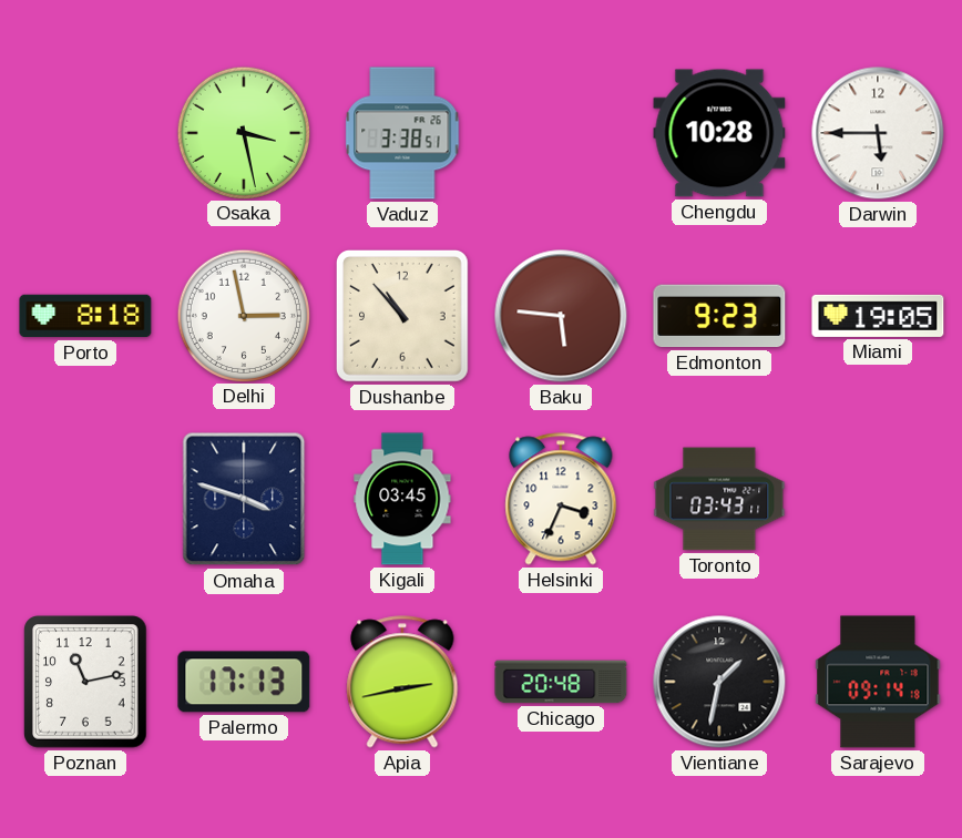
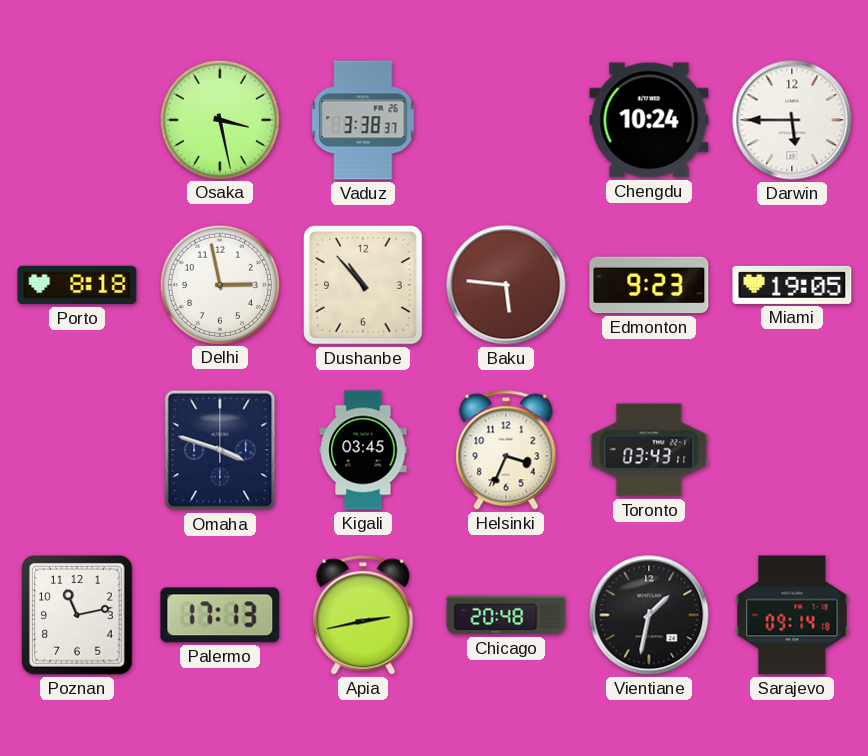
Vaduz: 3:38:51 -> 3:38:37
Chengdu: 10:28 -> 10:24
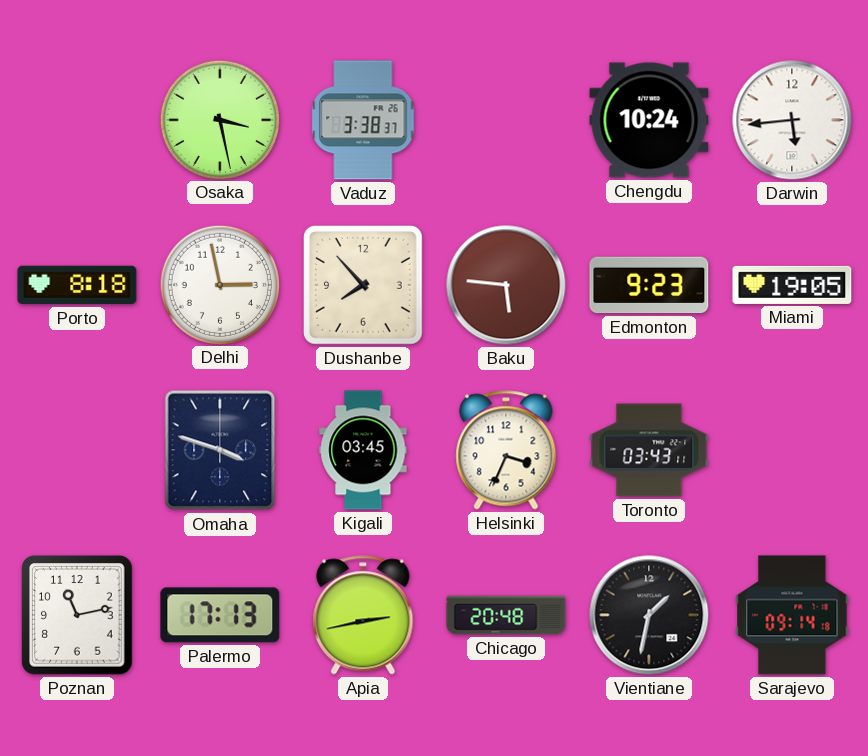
Darwin: 5:45 -> 5:44
Dushanbe: 10:53 -> 7:53
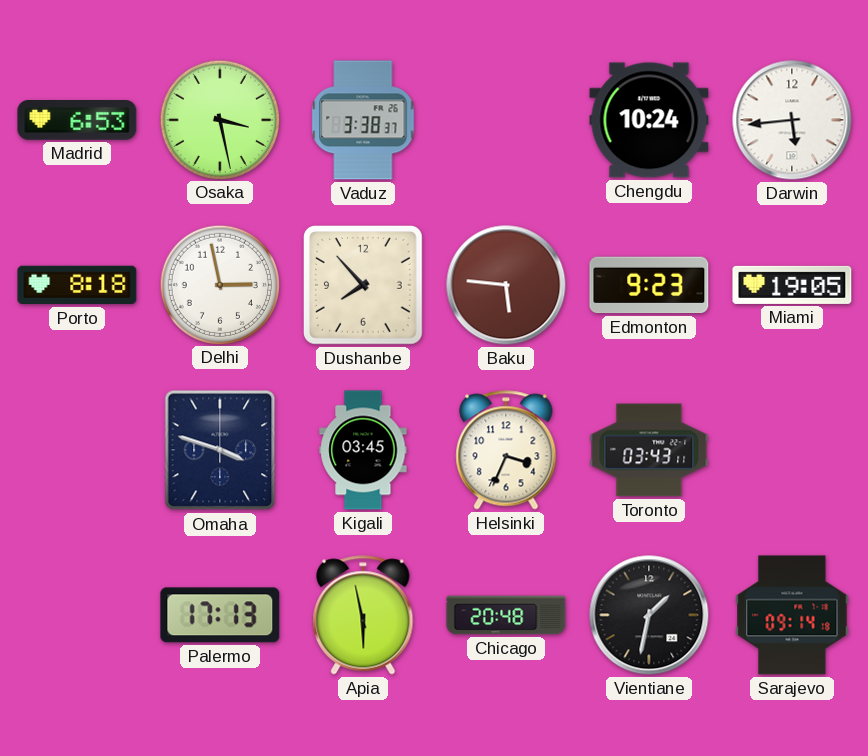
Madrid: none -> 6:53
Poznan: 11:13 -> none
Apia: 2:43 -> 5:58
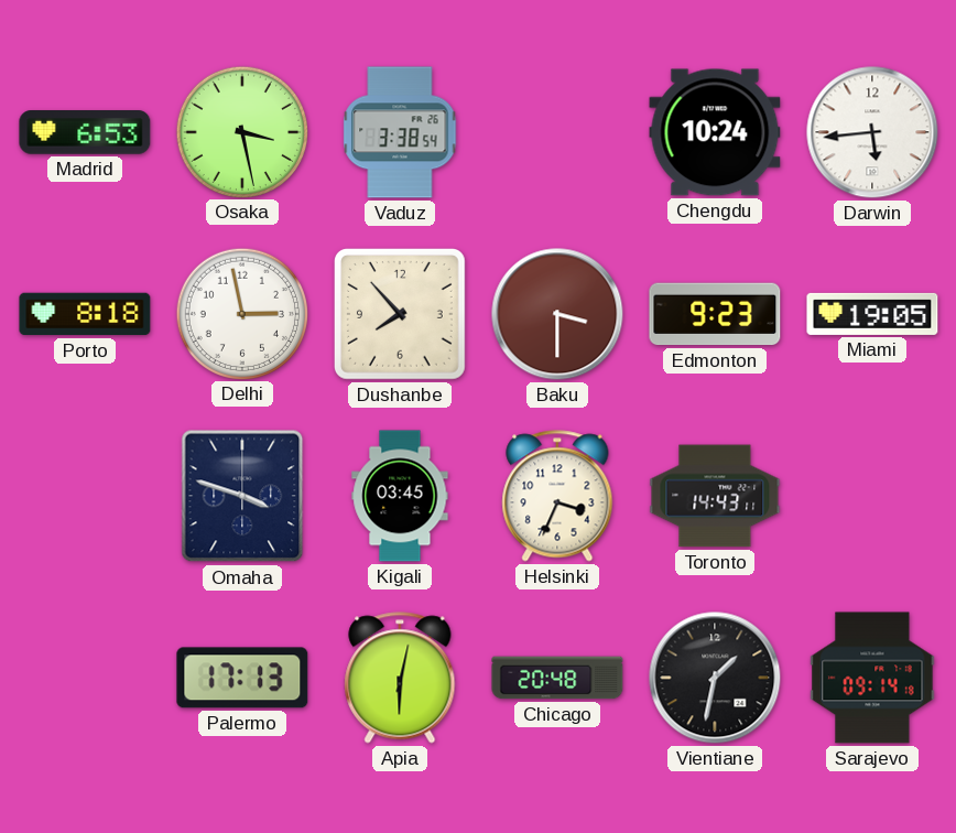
Vaduz: 3:38:37 -> 3:38:54
Baku: 5:46 -> 3:30
Toronto: 03:43 -> 14:43
Apia: 5:58 -> 6:02
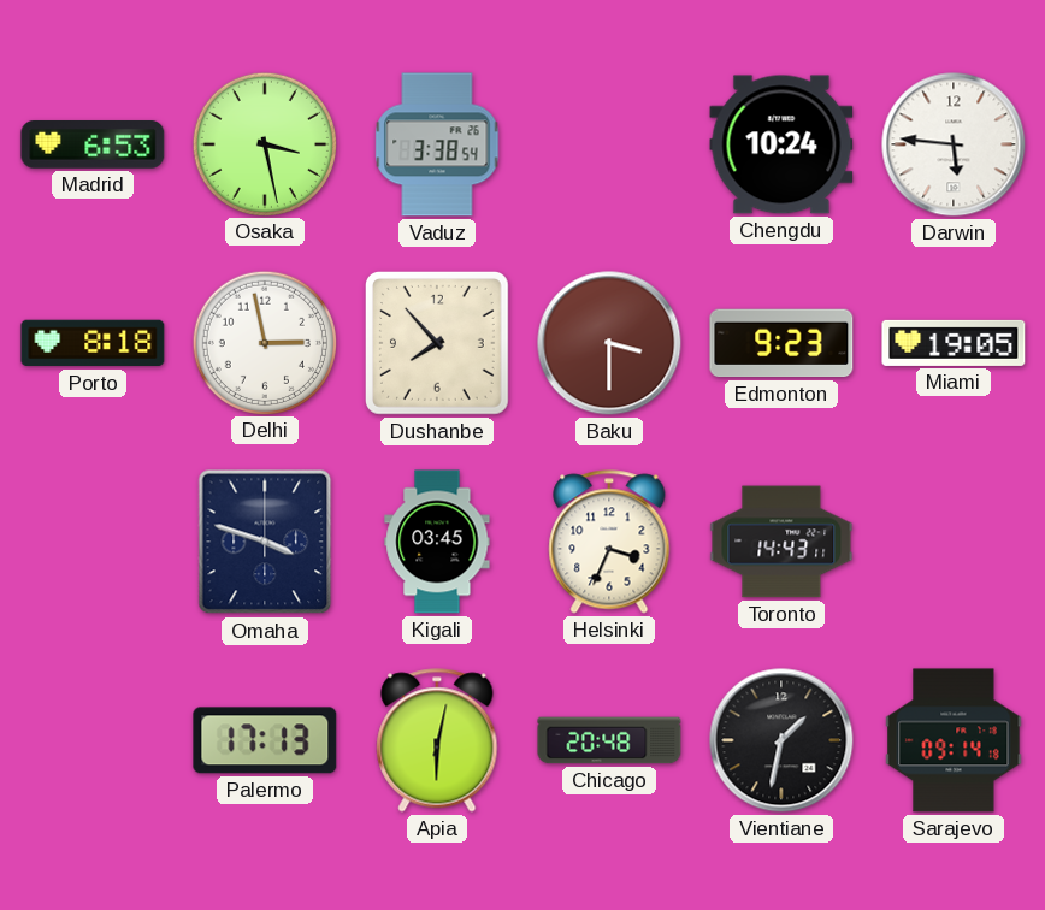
Darwin: 5:44 -> 5:46
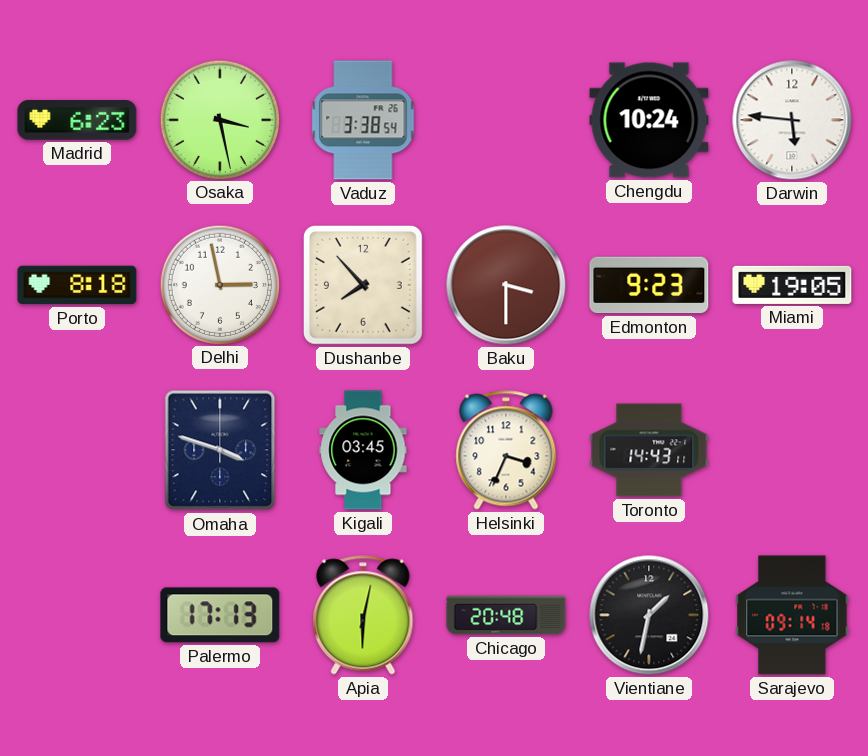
Madrid: 6:53 -> 6:23
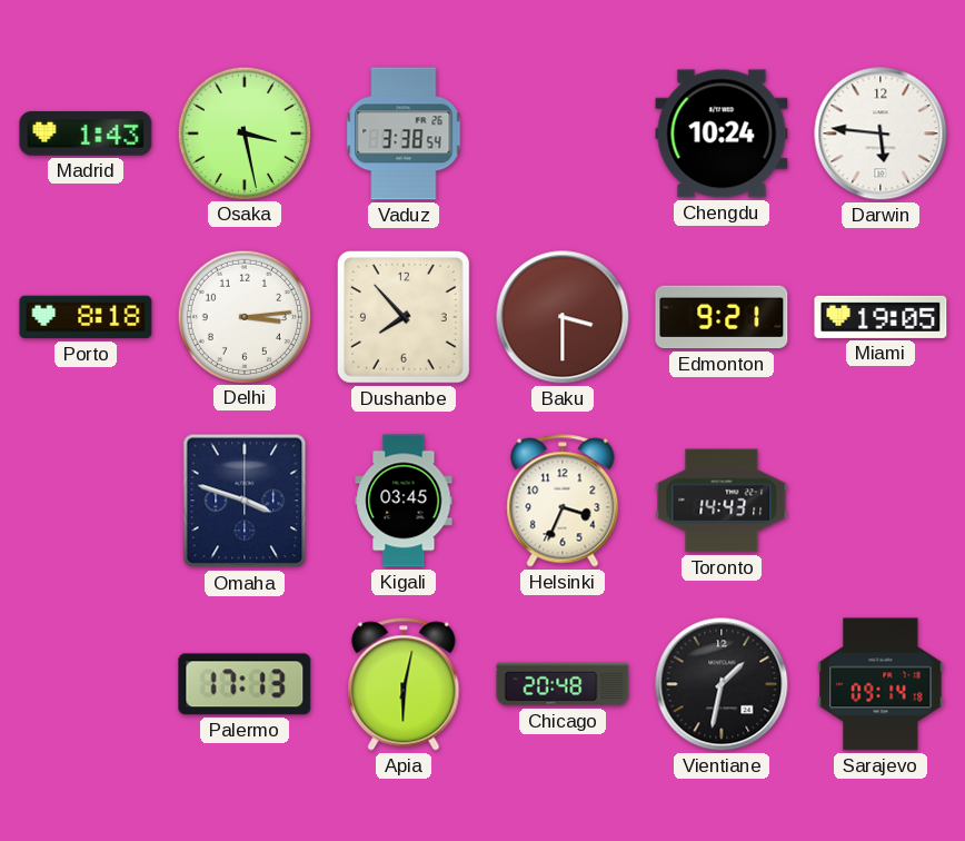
Madrid: 6:23 -> 1:43
Delhi: 2:58 -> 3:14
Edmonton: 9:23 -> 9:21
